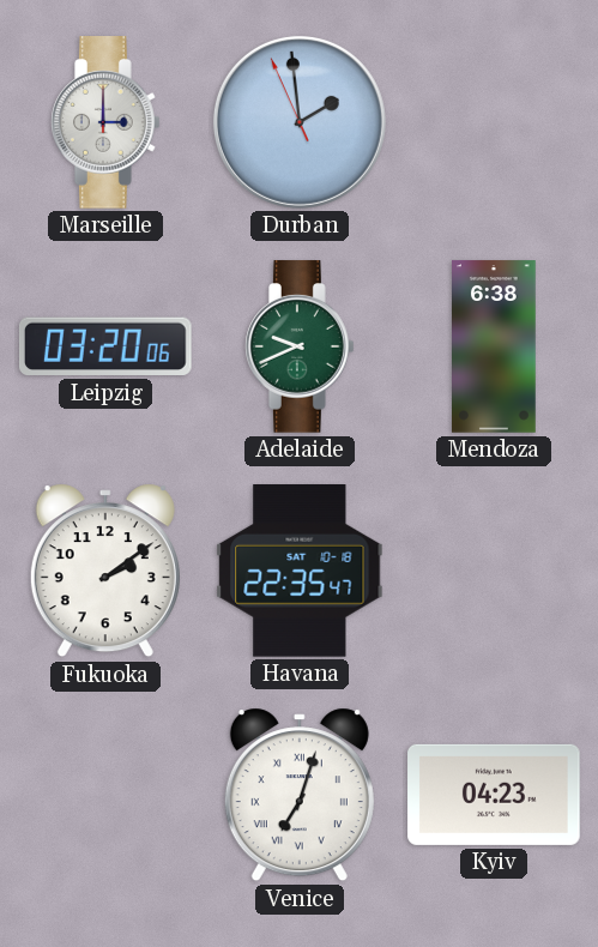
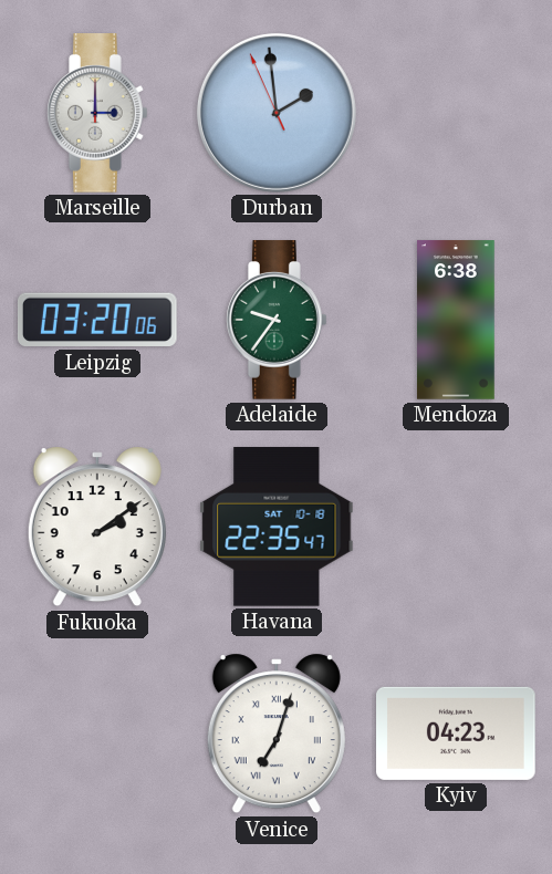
Adelaide: 9:41 -> 9:36
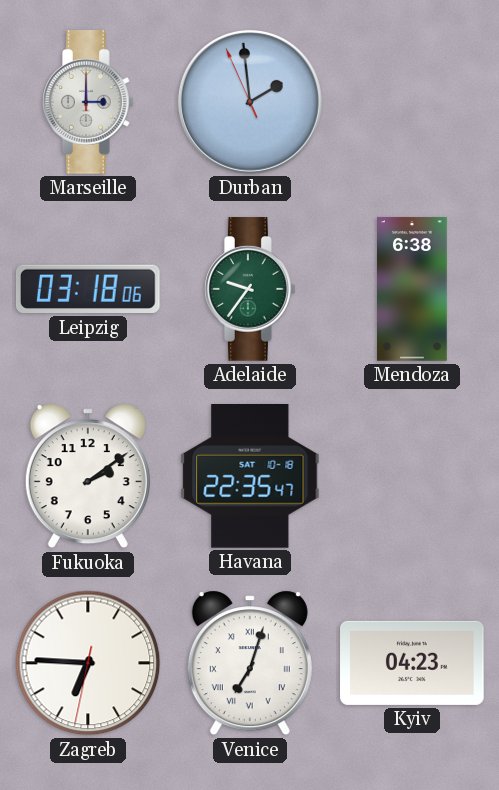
Leipzig: 03:20 -> 03:18
Zagreb: none -> 6:45
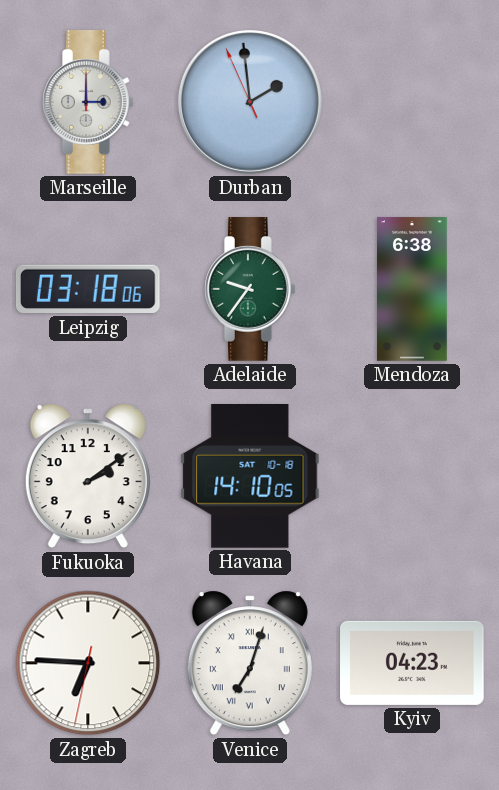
Havana: 22:35 -> 14:10
